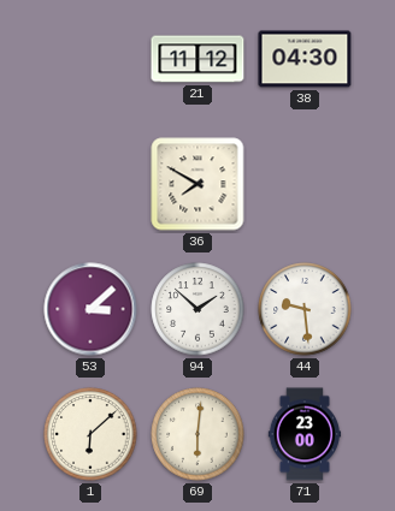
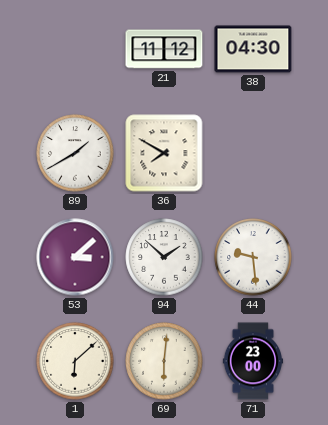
89: none -> 1:40
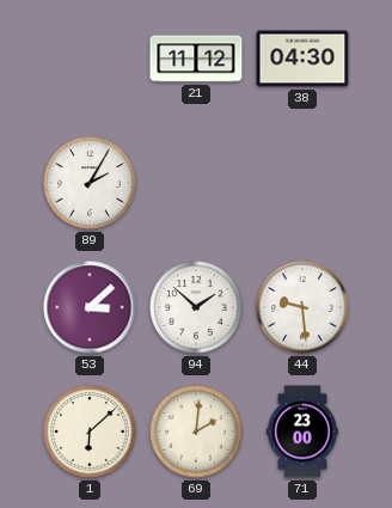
89: 1:40 -> 2:05
36: 7:50 -> none
69: 6:01 -> 2:01
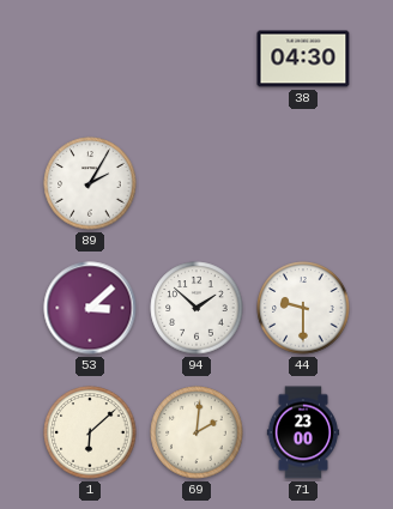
21: 11:12 -> none
44: 9:29 -> 9:30
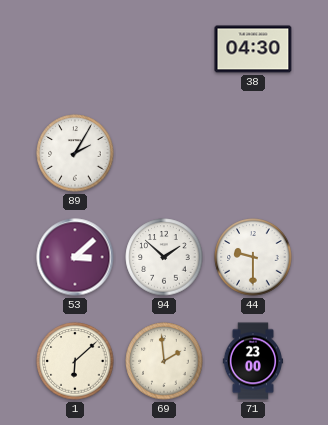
69: 2:01 -> 1:59
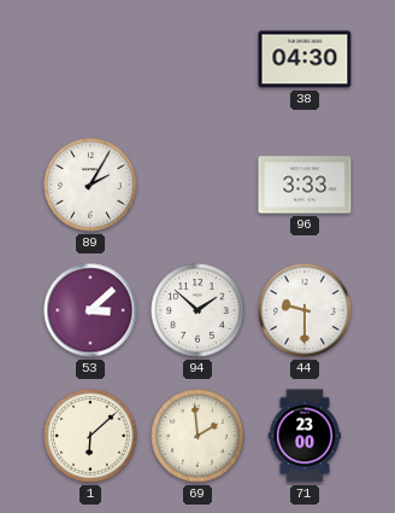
96: none -> 3:33
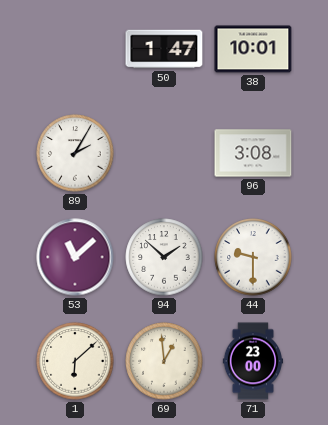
50: none -> 1:47
38: 04:30 -> 10:01
96: 3:33 -> 3:08
53: 3:08 -> 11:08
69: 1:59 -> 12:59
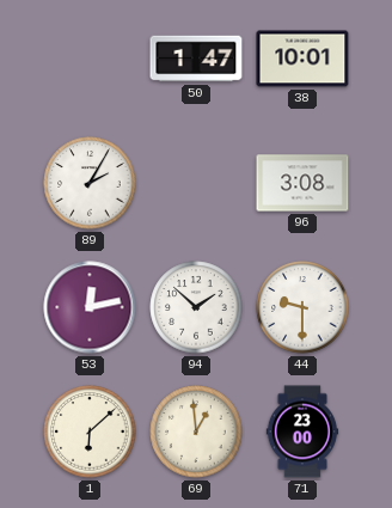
53: 11:08 -> 12:13
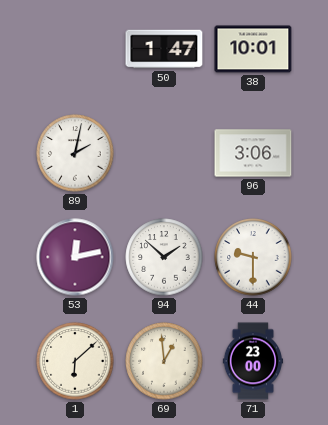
89: 2:05 -> 2:02
96: 3:08 -> 3:06
